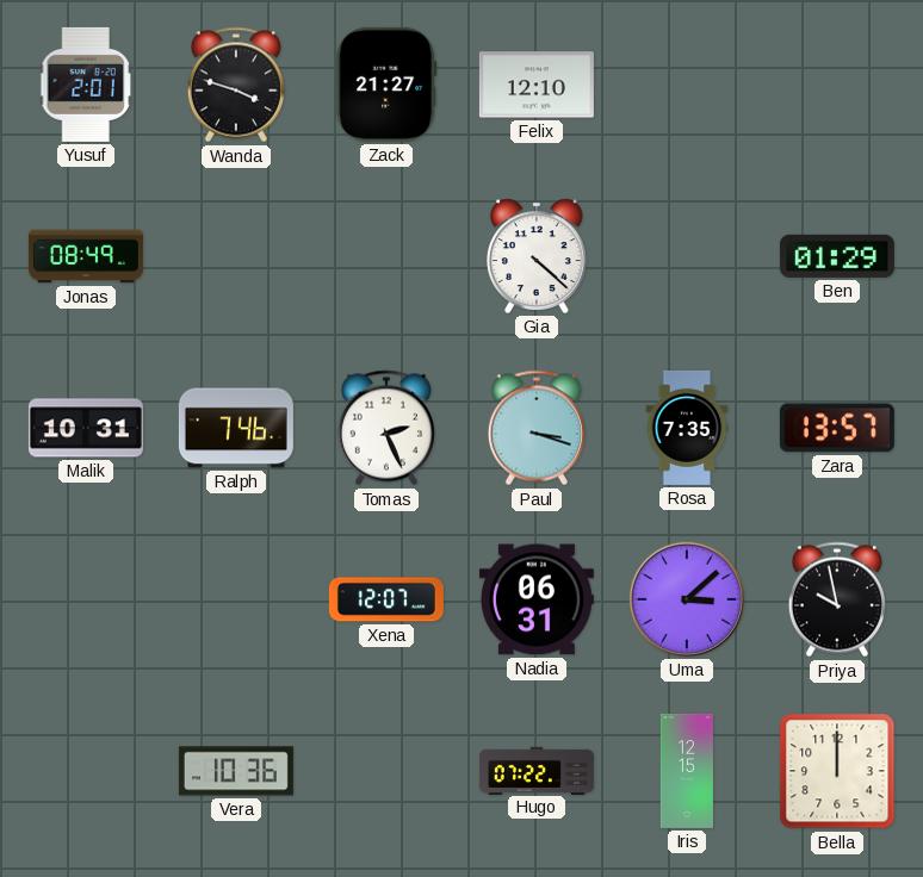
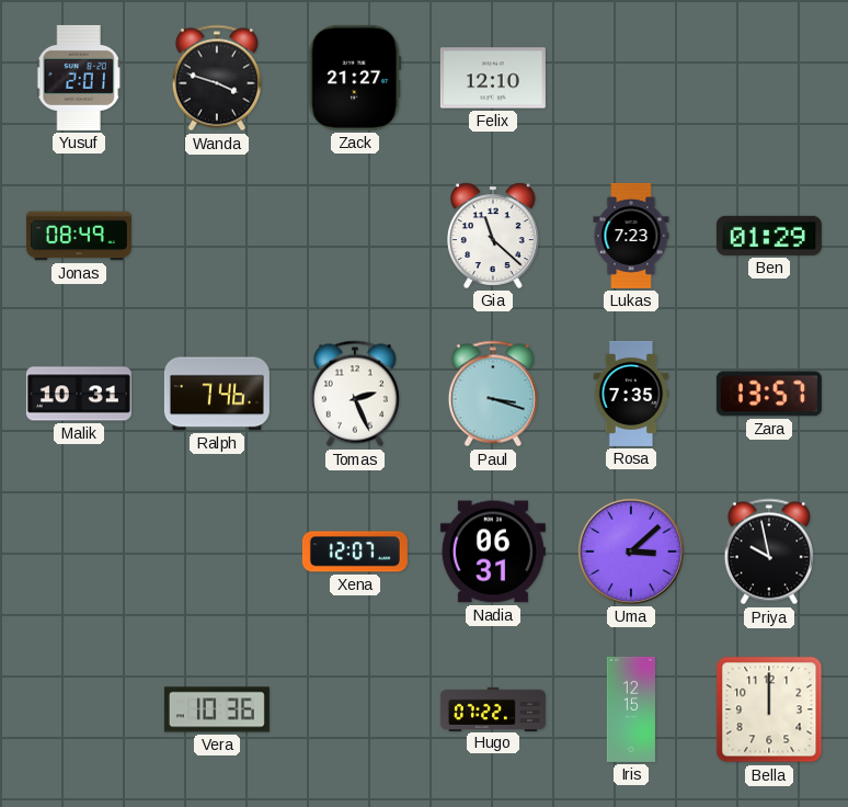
Gia: 4:22 -> 11:22
Lukas: none -> 7:23
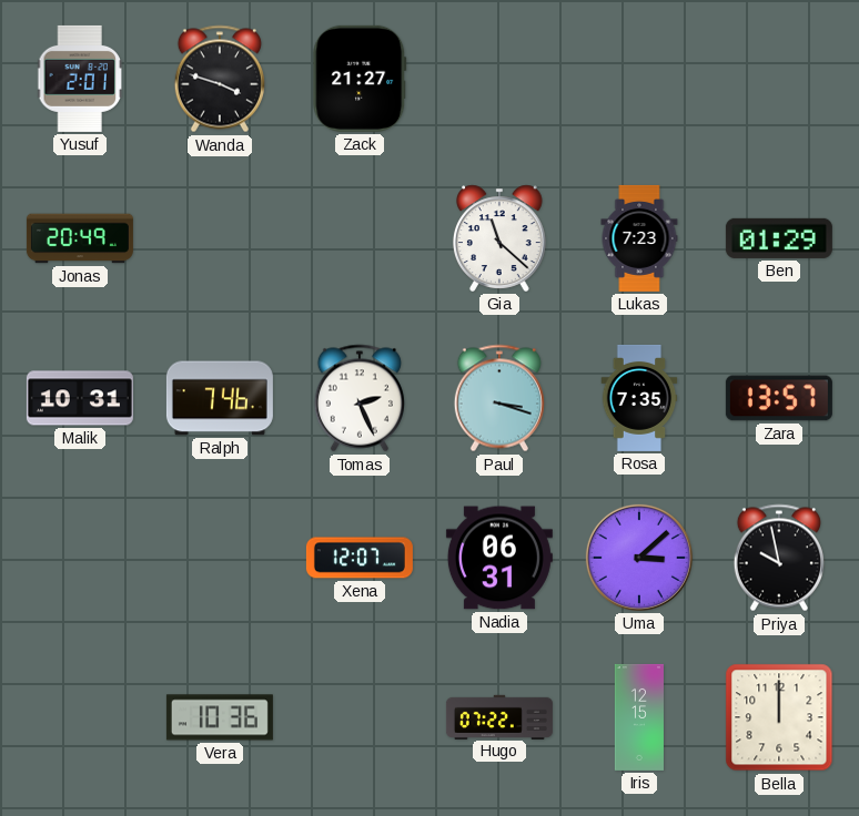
Felix: 12:10 -> none
Jonas: 08:49 -> 20:49
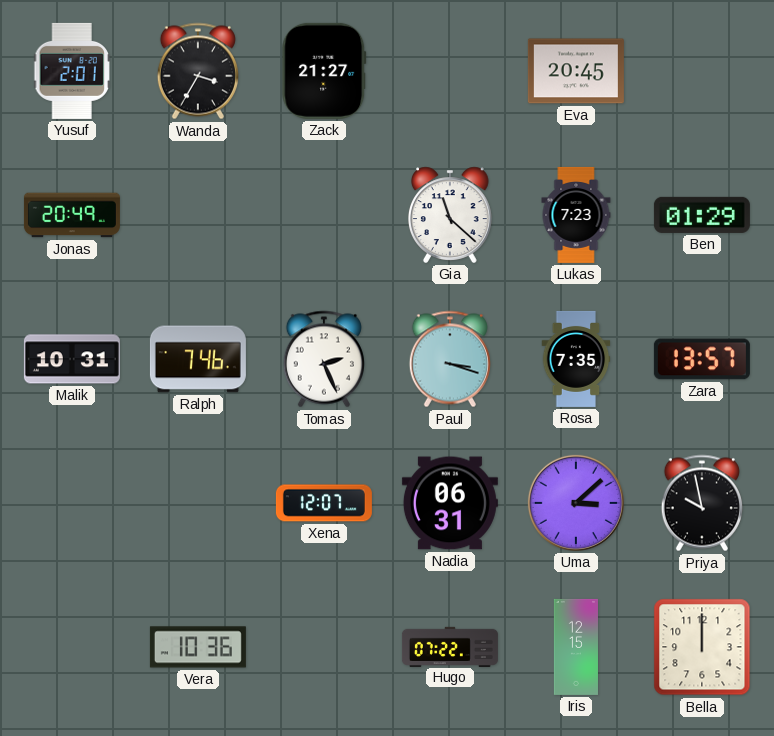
Wanda: 3:48 -> 3:35
Eva: none -> 20:45
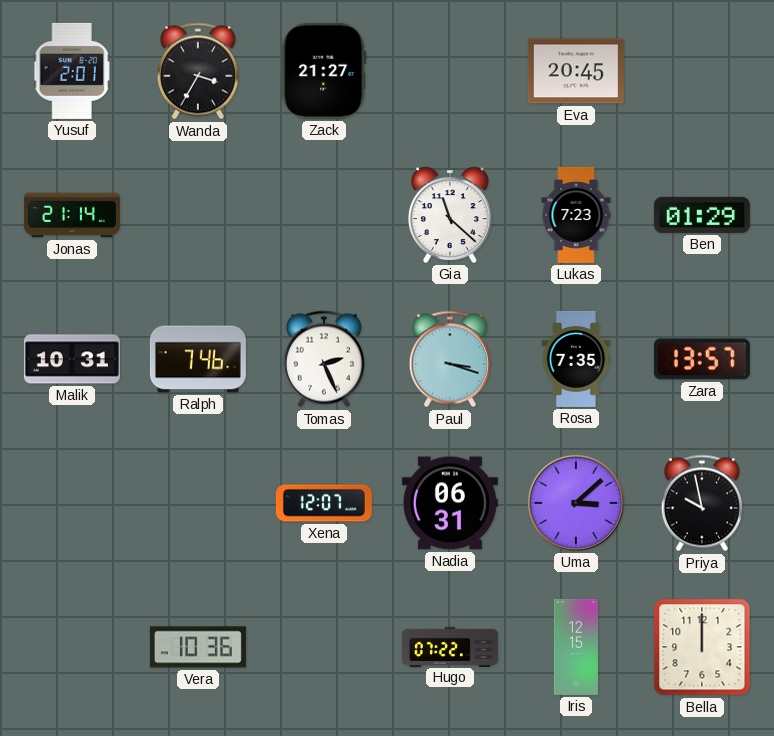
Jonas: 20:49 -> 21:14
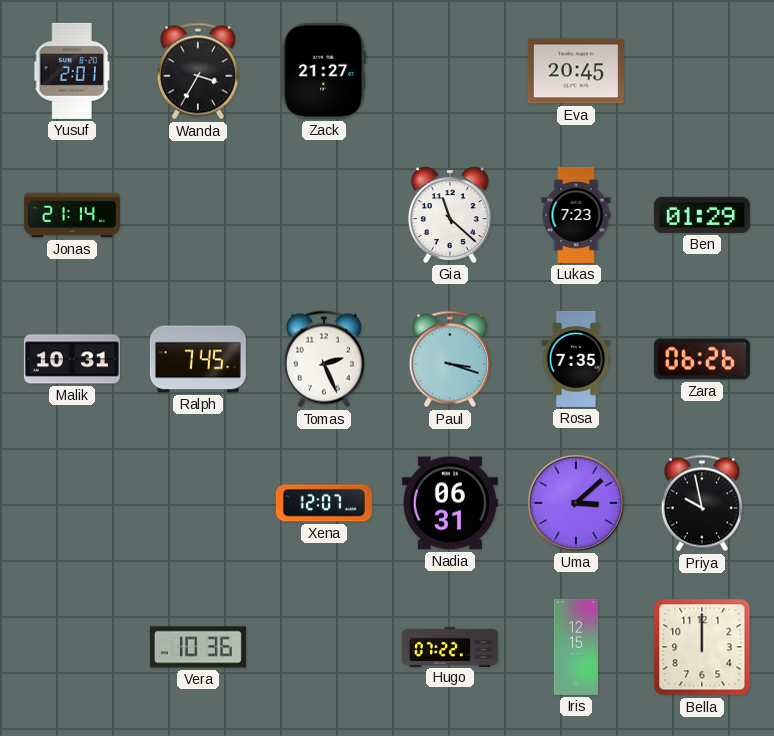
Ralph: 7:46 -> 7:45
Zara: 13:57 -> 06:26
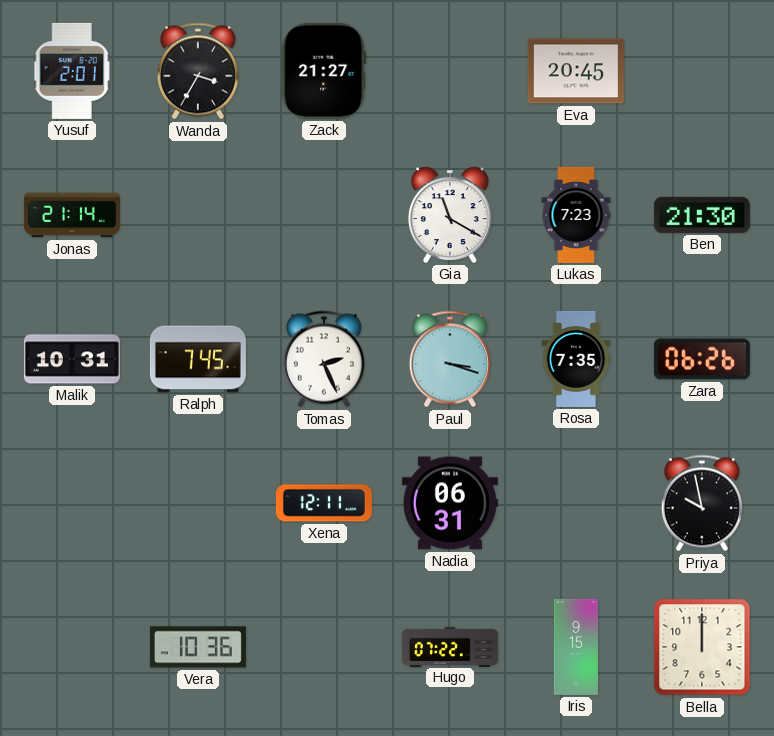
Gia: 11:22 -> 11:20
Ben: 01:29 -> 21:30
Xena: 12:07 -> 12:11
Uma: 3:08 -> none
Iris: 12:15 -> 9:15
